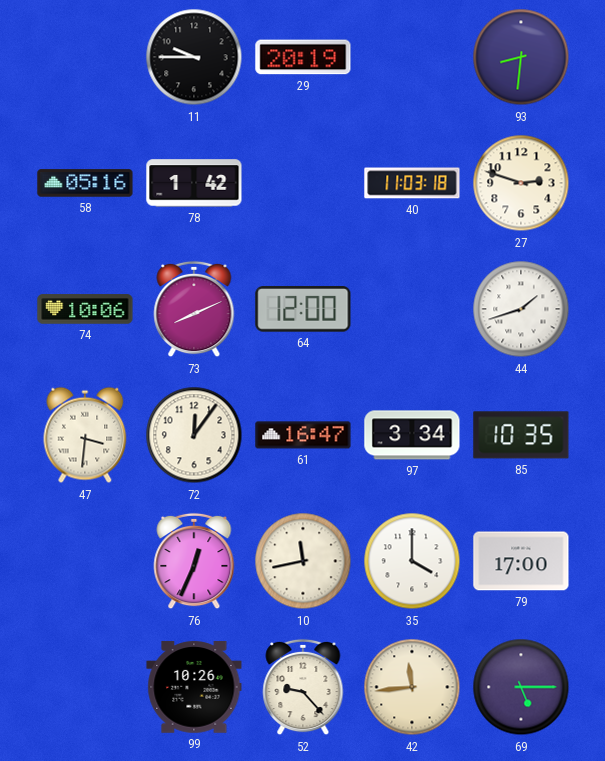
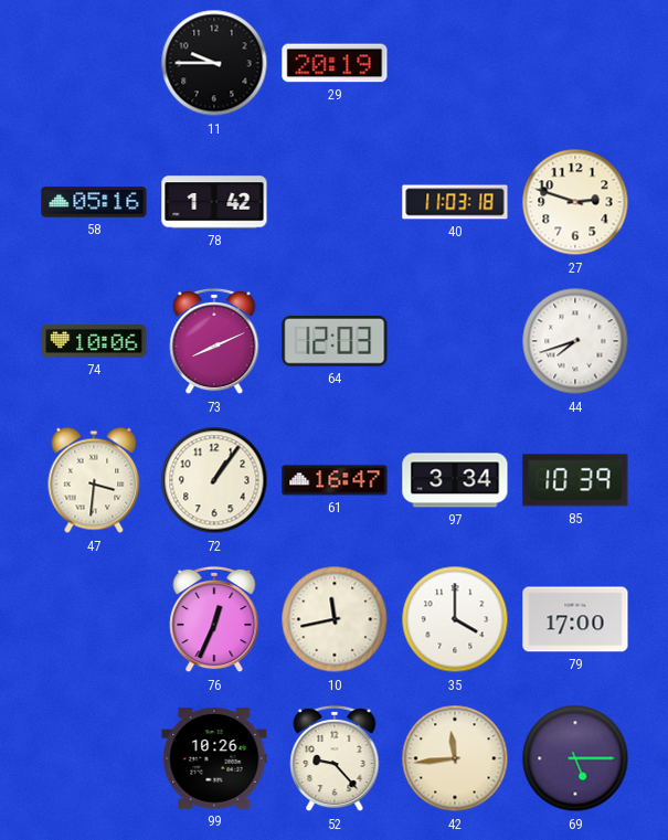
93: 8:31 -> none
64: 12:00 -> 12:03
44: 1:42 -> 7:42
72: 12:06 -> 1:06
85: 10:35 -> 10:39
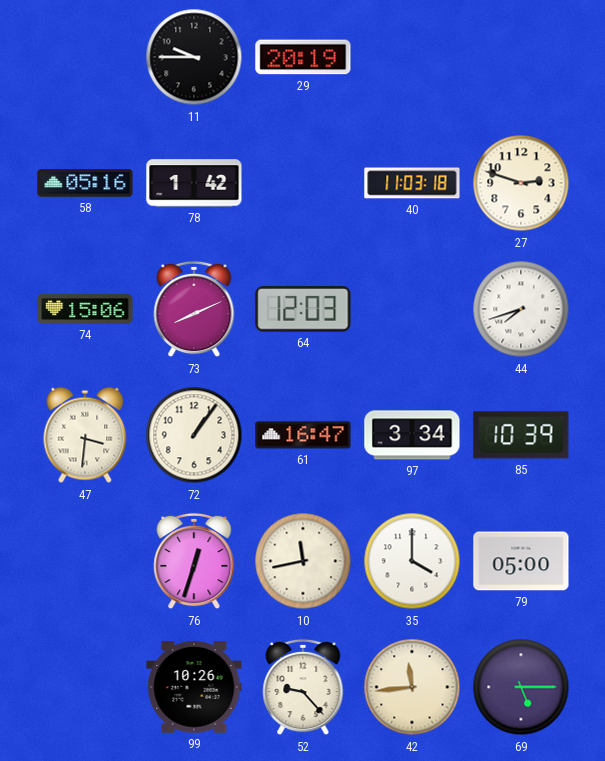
74: 10:06 -> 15:06
76: 12:34 -> 12:33
79: 17:00 -> 05:00
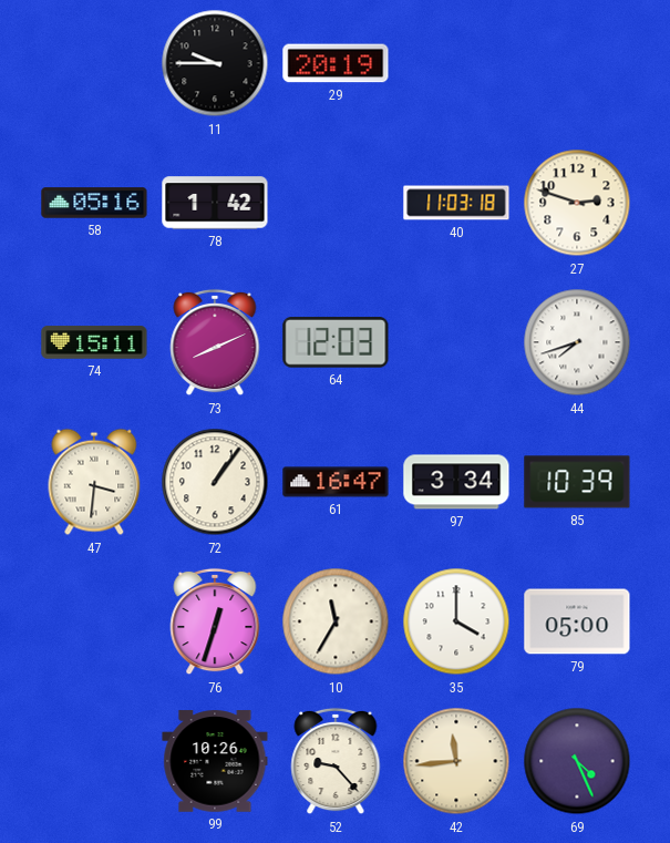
74: 15:06 -> 15:11
10: 11:43 -> 11:35
69: 5:15 -> 4:26
